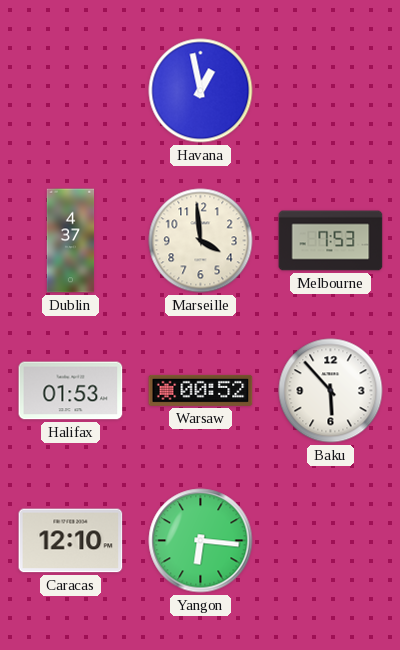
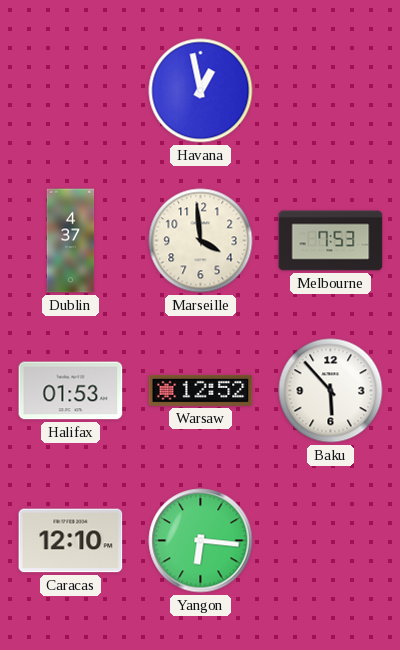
Warsaw: 00:52 -> 12:52
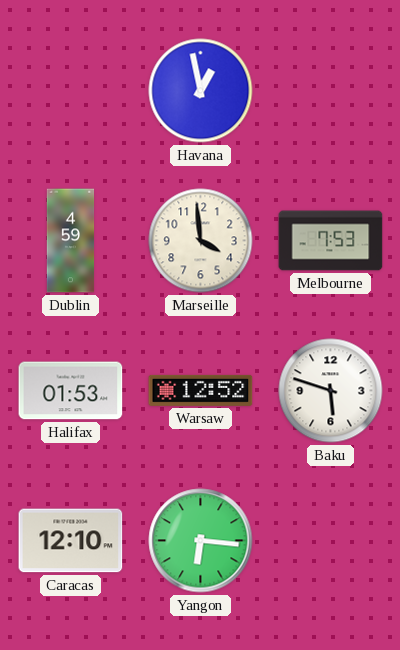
Dublin: 4:37 -> 4:59
Baku: 5:53 -> 5:48
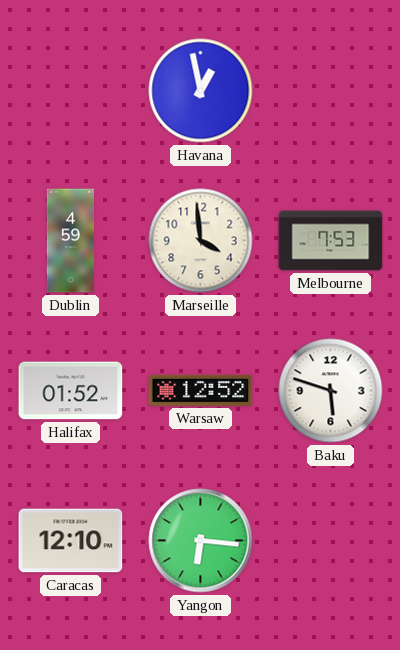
Halifax: 01:53 -> 01:52
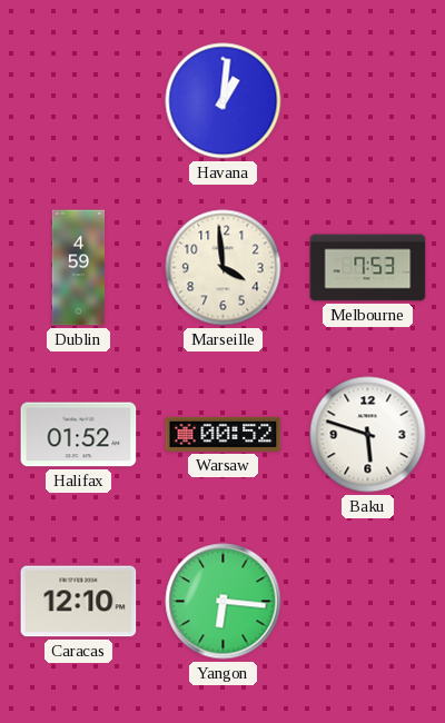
Havana: 12:58 -> 1:01
Warsaw: 12:52 -> 00:52
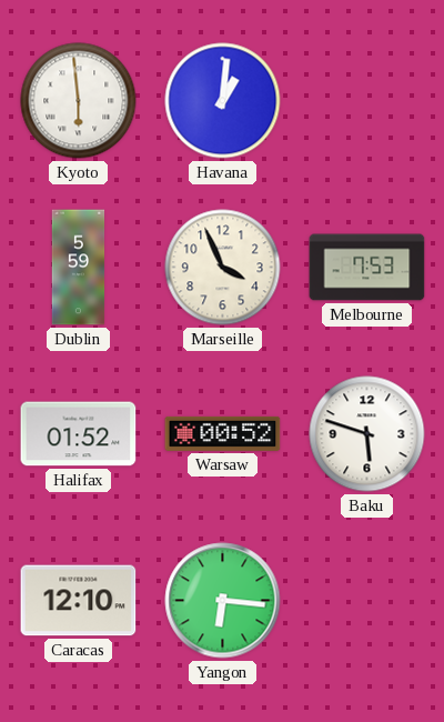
Kyoto: none -> 5:59
Dublin: 4:59 -> 5:59
Marseille: 3:59 -> 3:56
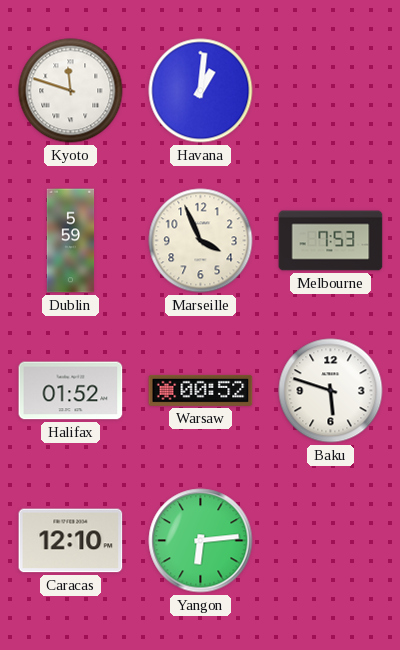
Kyoto: 5:59 -> 11:48
Yangon: 6:16 -> 6:14
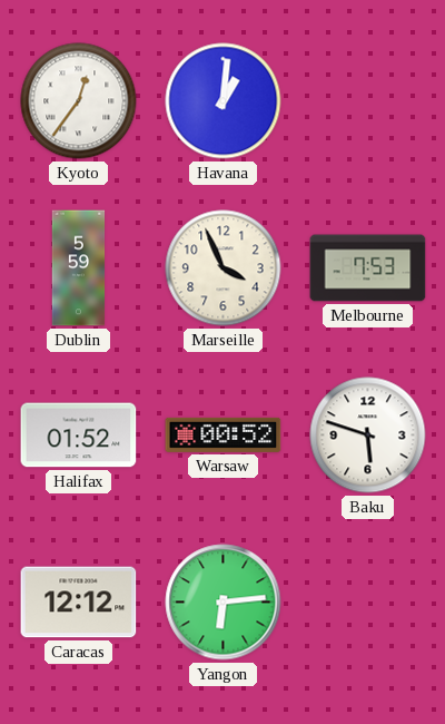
Kyoto: 11:48 -> 12:36
Caracas: 12:10 -> 12:12
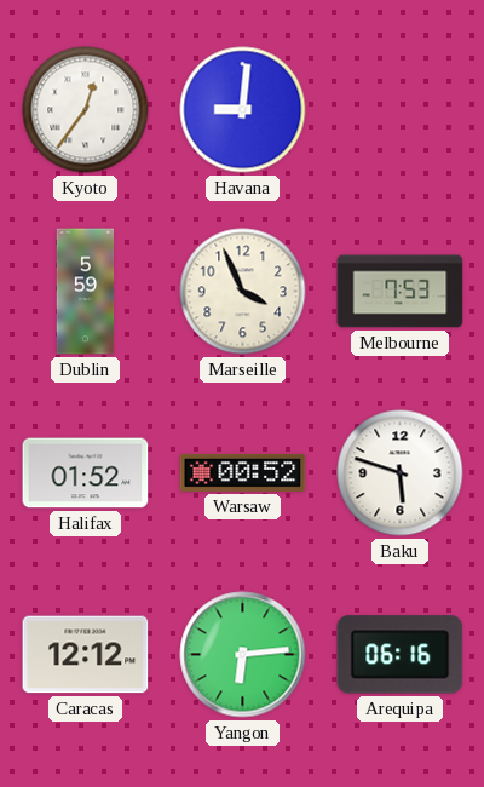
Havana: 1:01 -> 9:01
Arequipa: none -> 06:16
